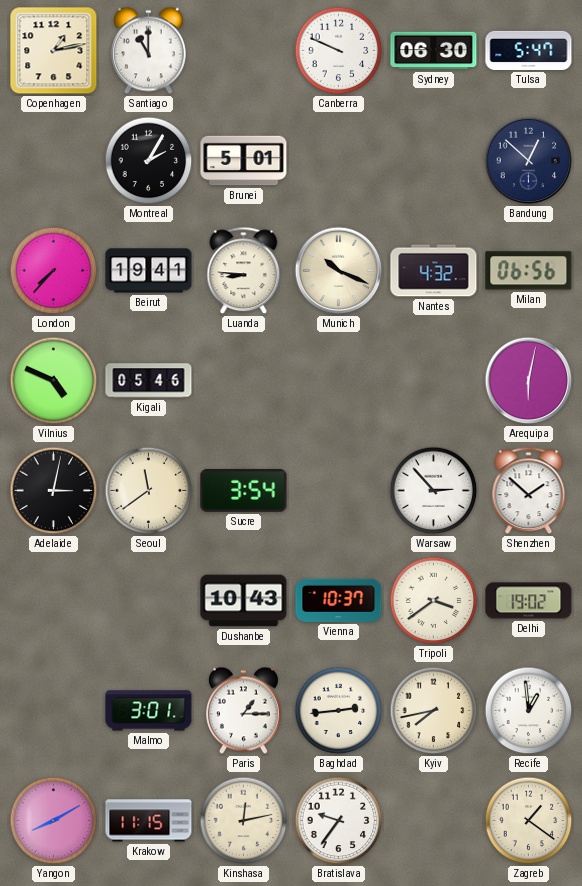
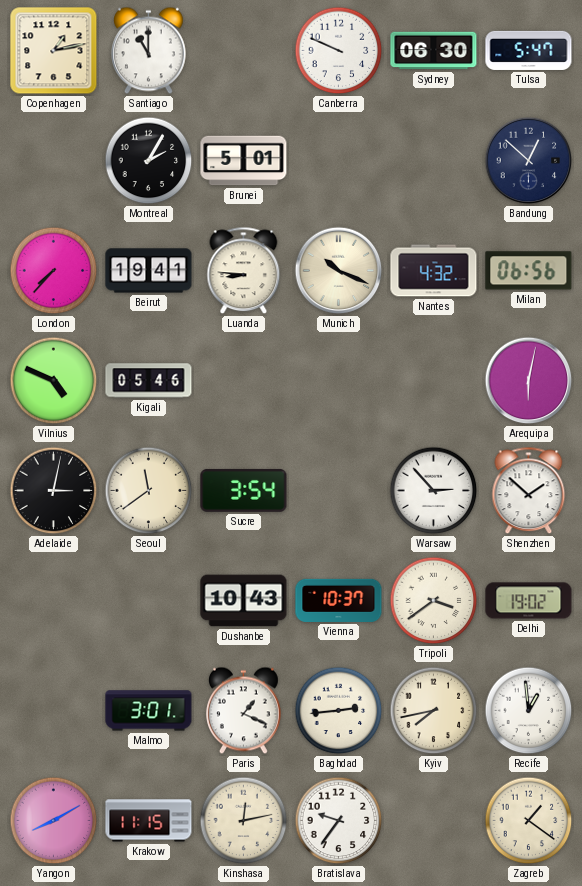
Paris: 1:15 -> 1:19
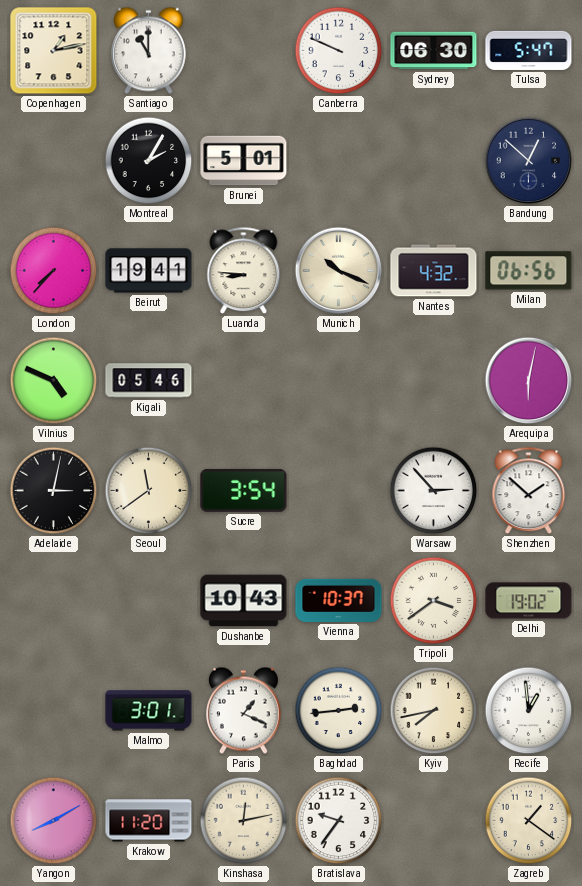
Krakow: 11:15 -> 11:20
